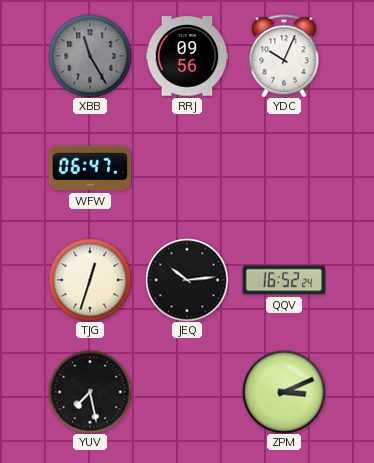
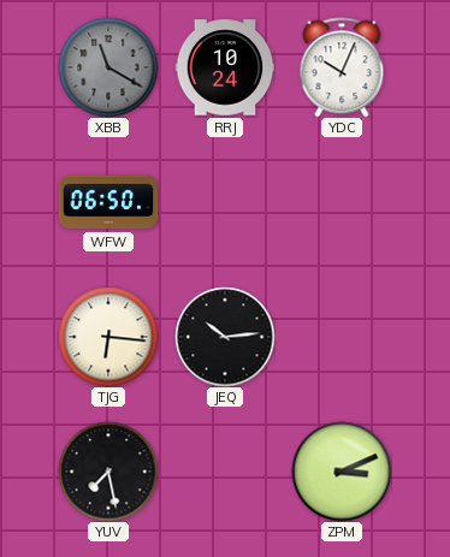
XBB: 11:25 -> 11:20
RRJ: 09:56 -> 10:24
WFW: 06:47 -> 06:50
TJG: 12:33 -> 6:16
QQV: 16:52 -> none
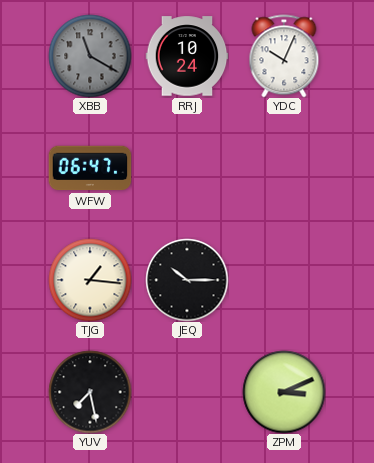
WFW: 06:50 -> 06:47
TJG: 6:16 -> 1:16
JEQ: 10:14 -> 10:15
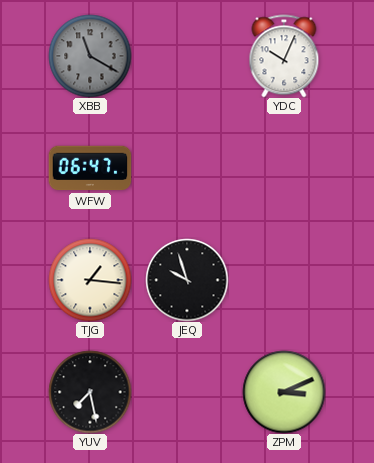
RRJ: 10:24 -> none
JEQ: 10:15 -> 9:57
